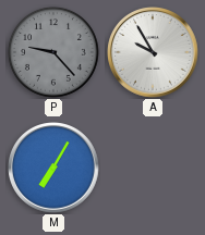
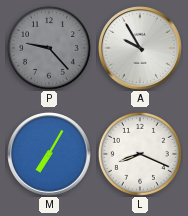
L: none -> 8:19
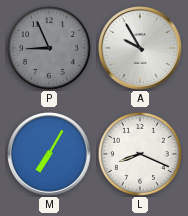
P: 9:23 -> 8:56
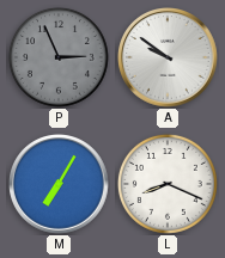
P: 8:56 -> 2:56
A: 9:55 -> 9:51
